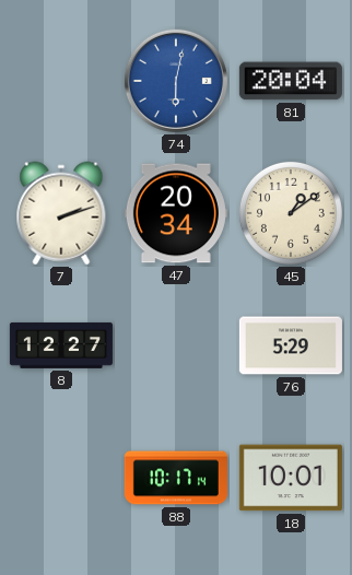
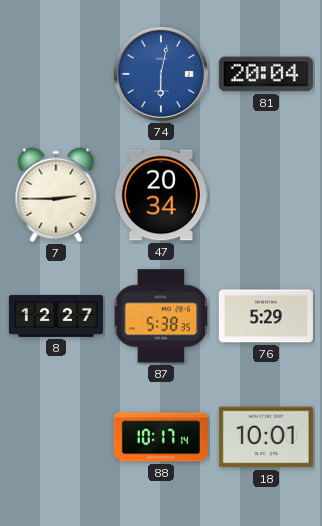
7: 2:12 -> 2:45
45: 1:09 -> none
87: none -> 5:38
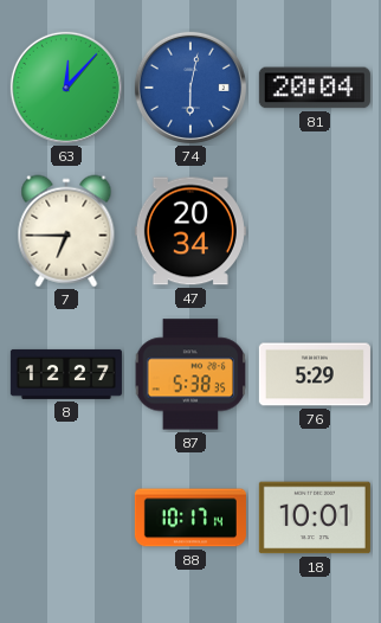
63: none -> 12:07
7: 2:45 -> 6:45
